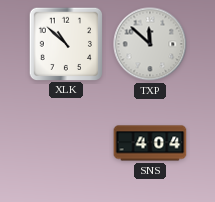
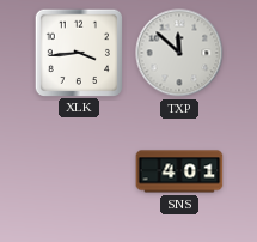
XLK: 10:52 -> 3:44
SNS: 4:04 -> 4:01
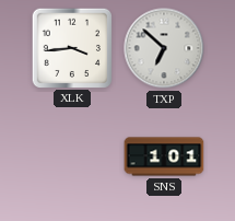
TXP: 11:52 -> 6:52
SNS: 4:01 -> 1:01
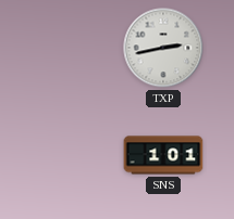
XLK: 3:44 -> none
TXP: 6:52 -> 2:43
